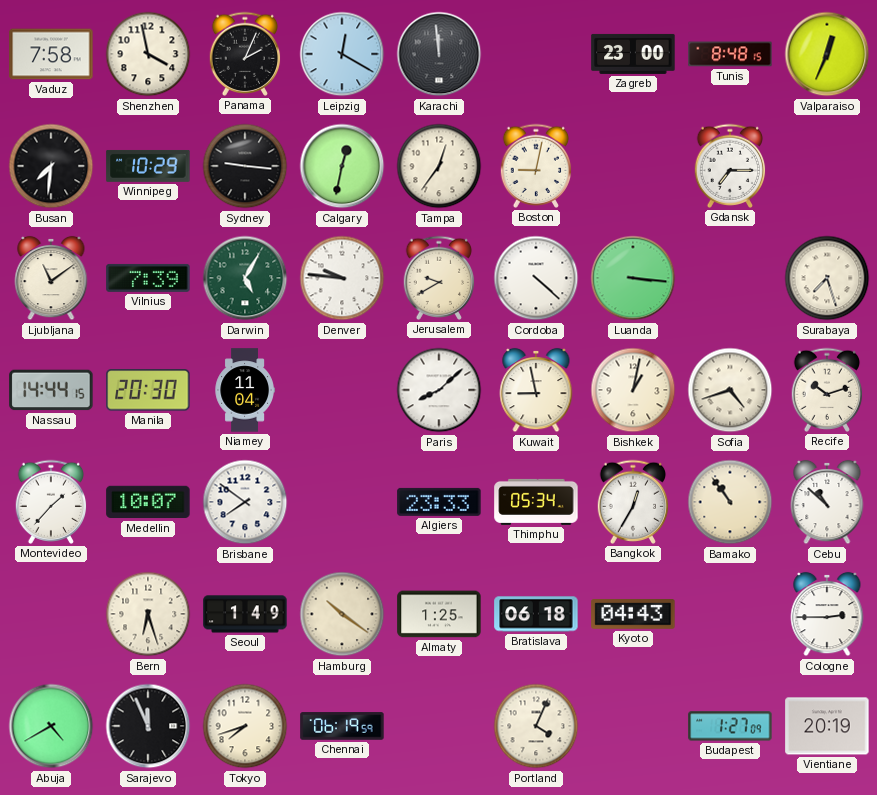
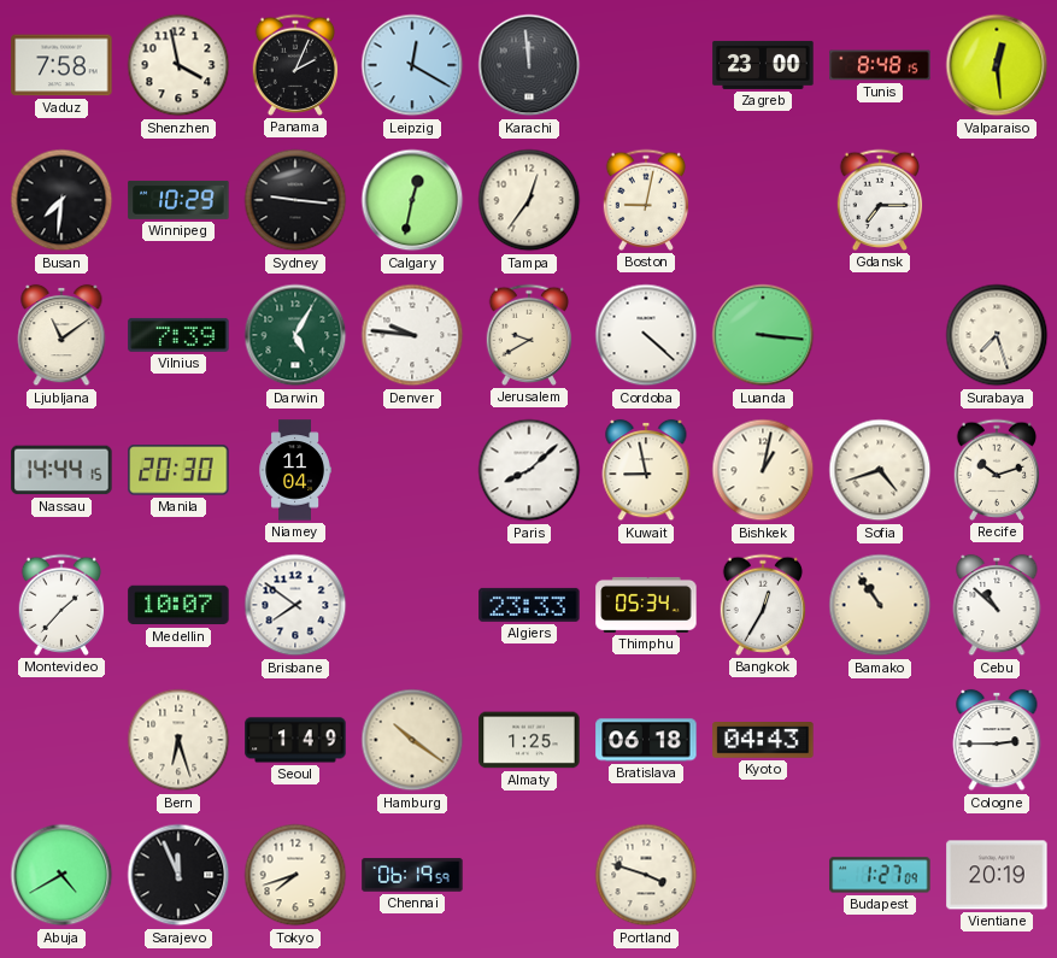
Valparaiso: 12:34 -> 12:29
Portland: 4:04 -> 3:48
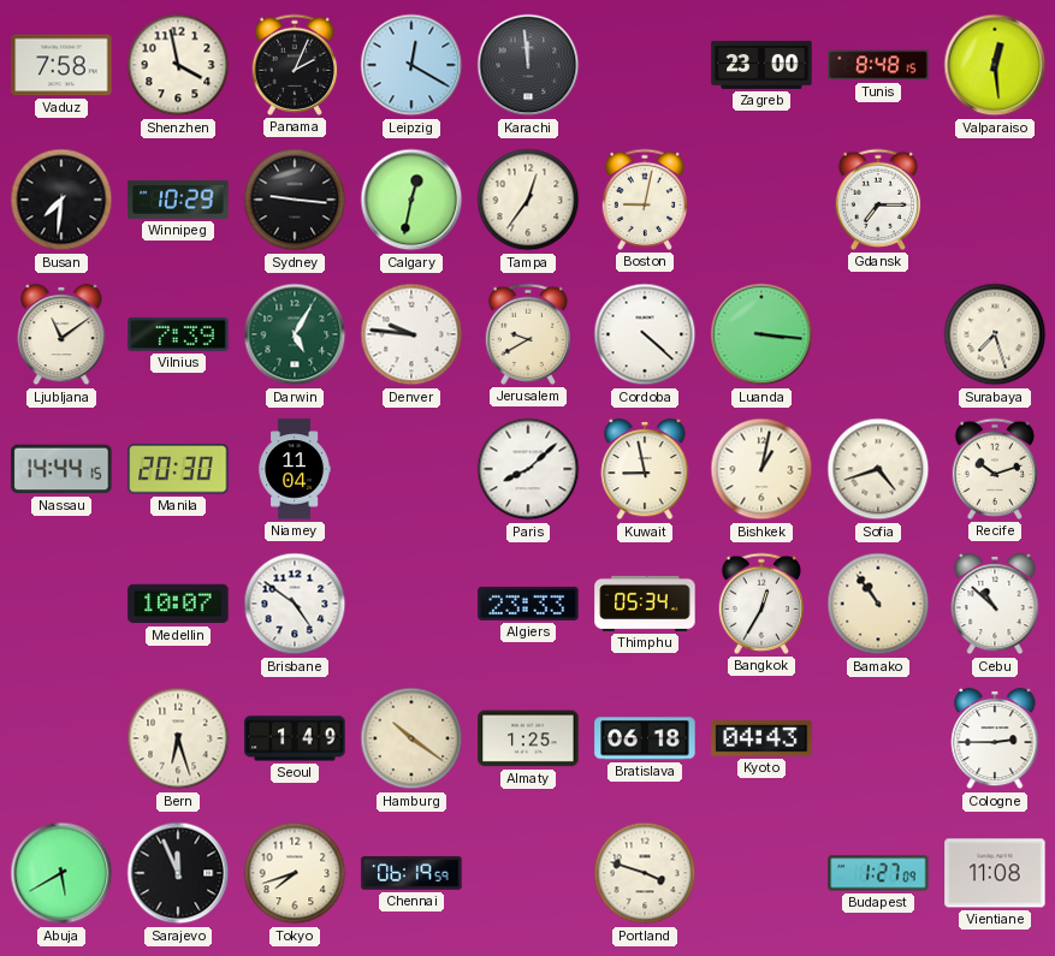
Montevideo: 1:37 -> none
Brisbane: 7:51 -> 4:51
Abuja: 4:40 -> 5:40
Vientiane: 20:19 -> 11:08
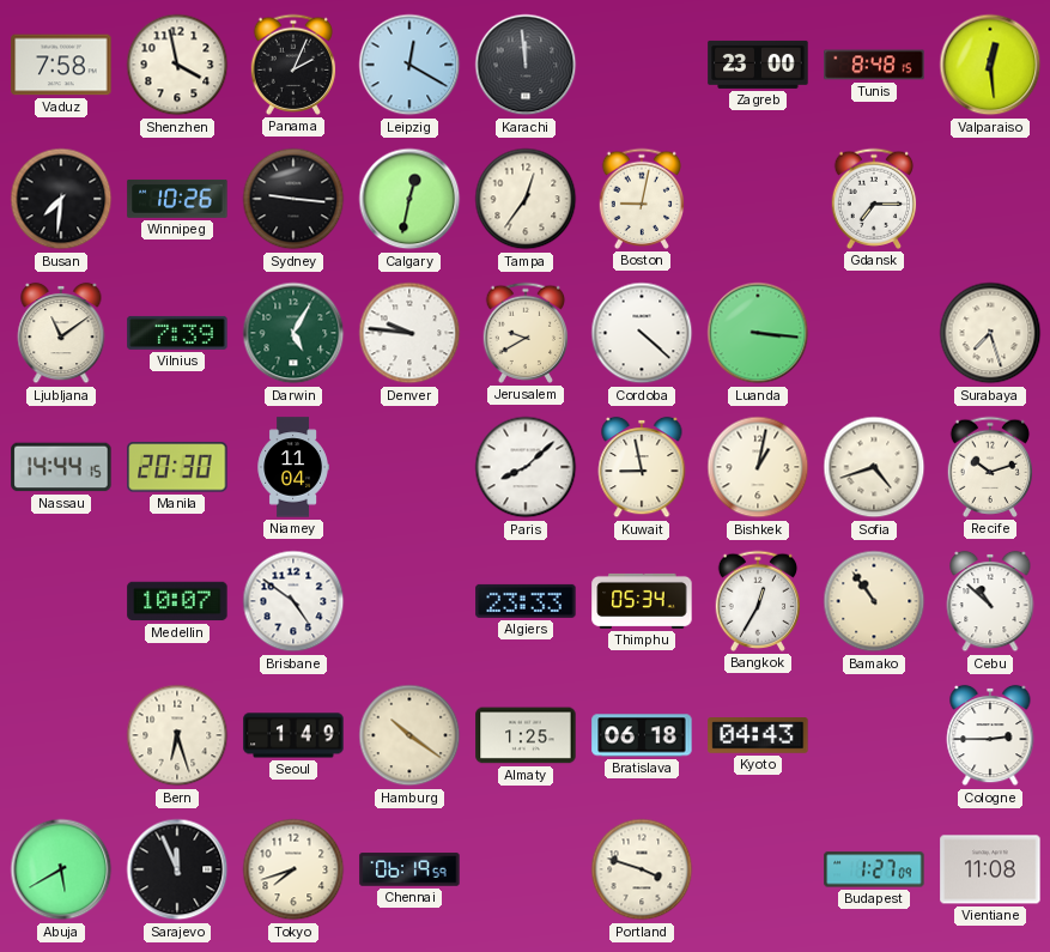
Winnipeg: 10:29 -> 10:26
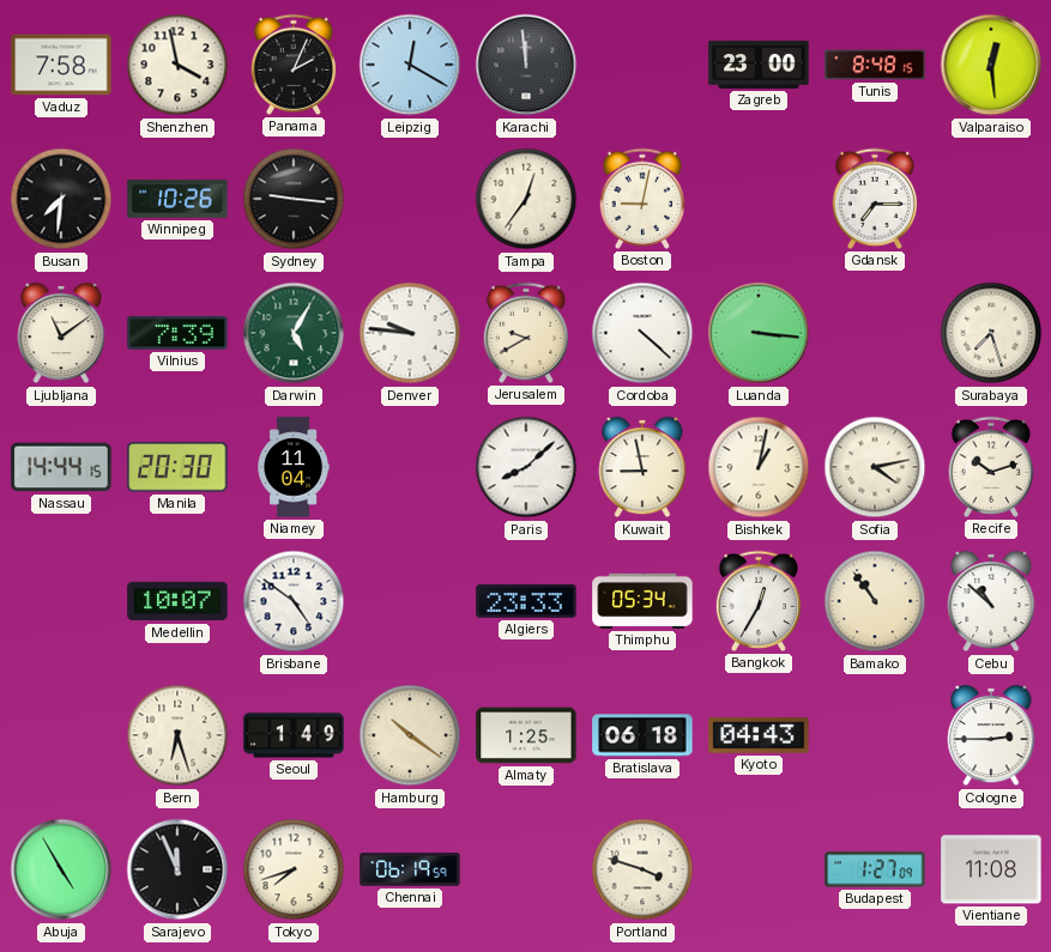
Calgary: 12:32 -> none
Sofia: 4:42 -> 4:13
Abuja: 5:40 -> 4:55
